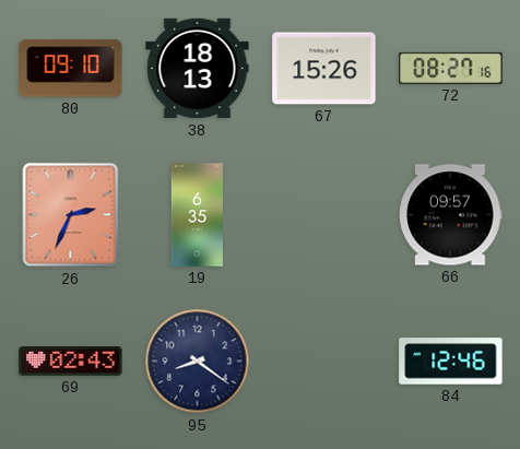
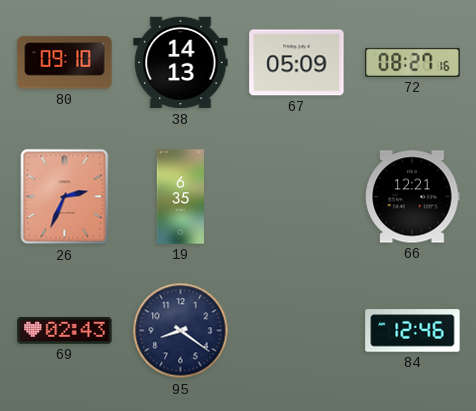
38: 18:13 -> 14:13
67: 15:26 -> 05:09
66: 09:57 -> 12:21
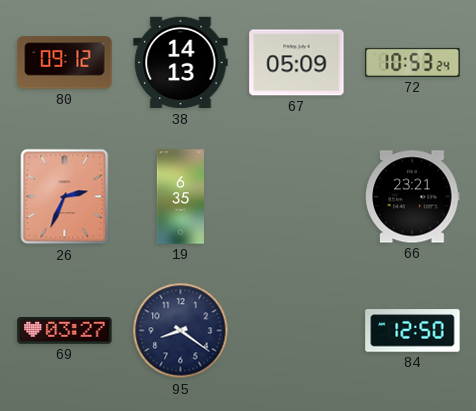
80: 09:10 -> 09:12
72: 08:27 -> 10:53
66: 12:21 -> 23:21
69: 02:43 -> 03:27
84: 12:46 -> 12:50
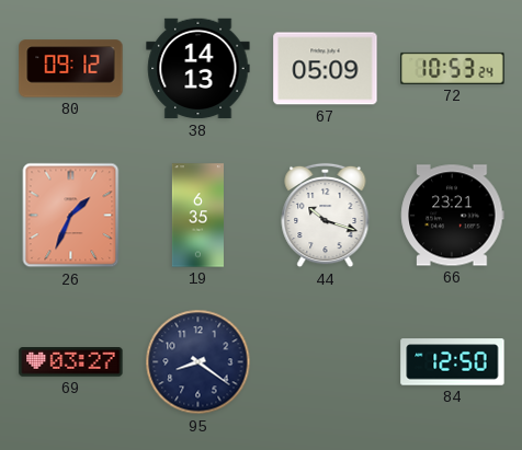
26: 2:34 -> 1:34
44: none -> 10:18
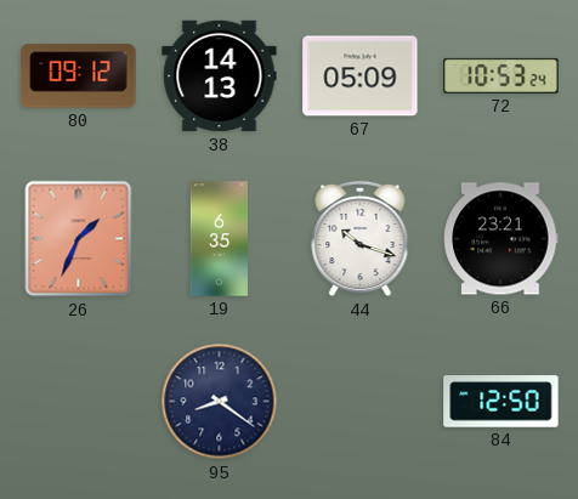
69: 03:27 -> none
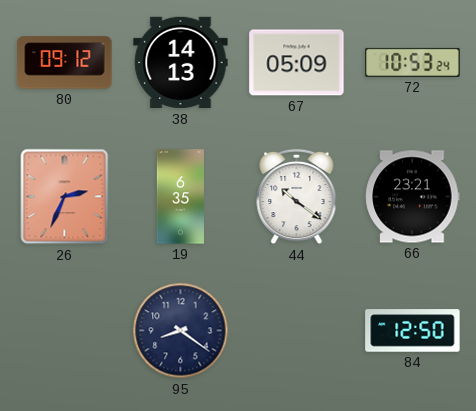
26: 1:34 -> 2:34
44: 10:18 -> 10:21
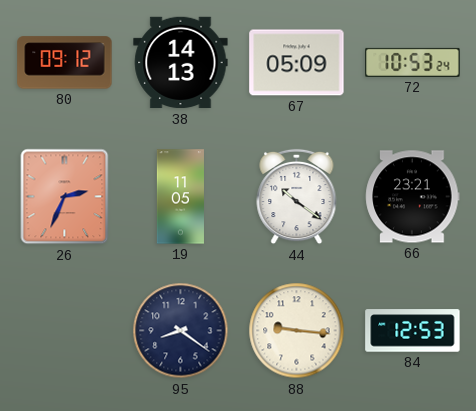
19: 6:35 -> 11:05
88: none -> 9:16
84: 12:50 -> 12:53
